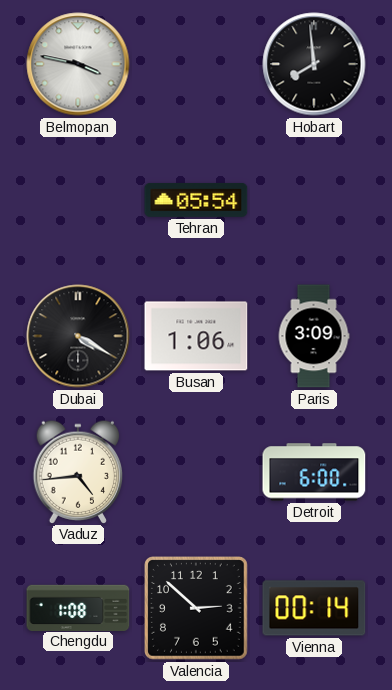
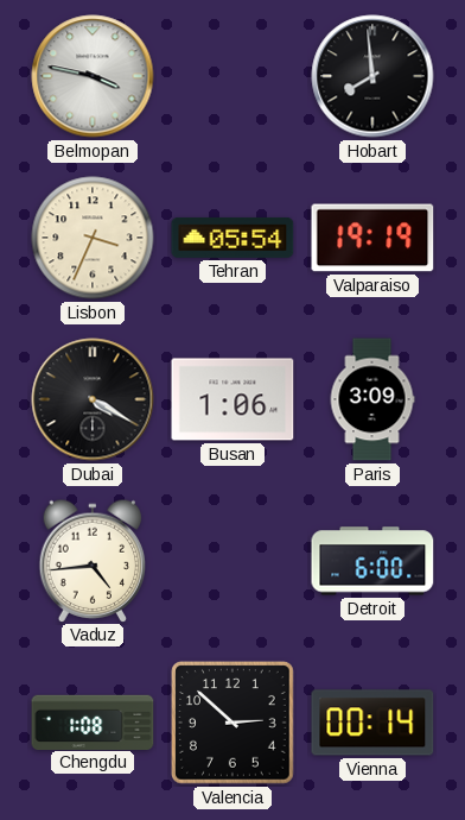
Lisbon: none -> 3:34
Valparaiso: none -> 19:19
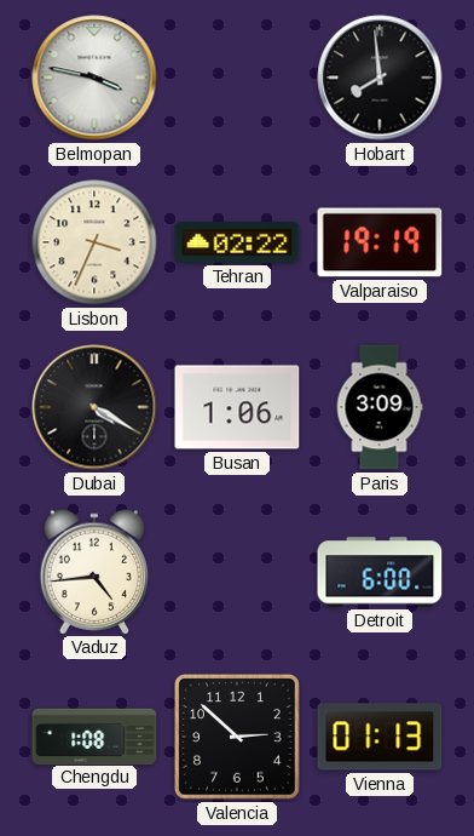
Tehran: 05:54 -> 02:22
Vienna: 00:14 -> 01:13
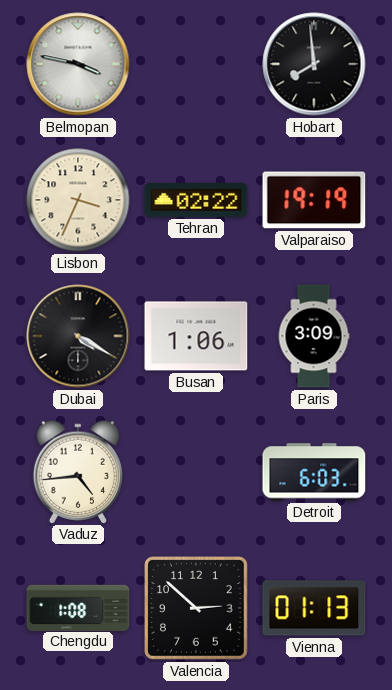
Detroit: 6:00 -> 6:03
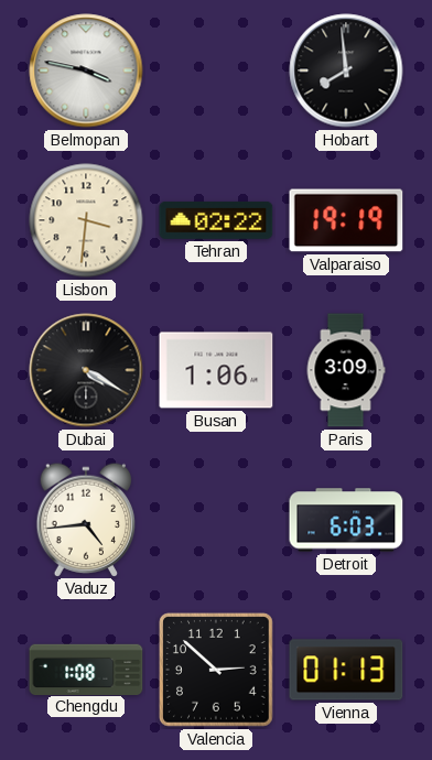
Lisbon: 3:34 -> 3:31
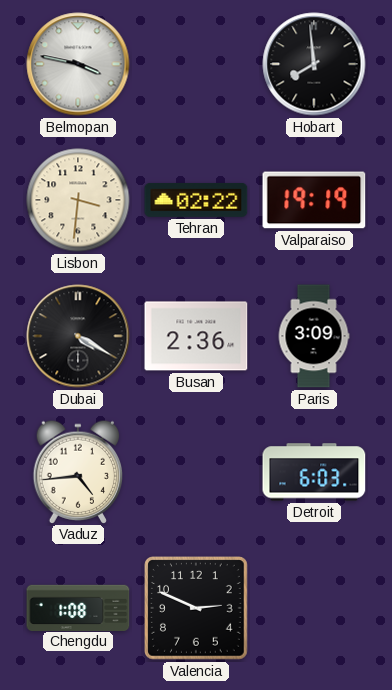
Busan: 1:06 -> 2:36
Valencia: 2:52 -> 2:49
Vienna: 01:13 -> none
